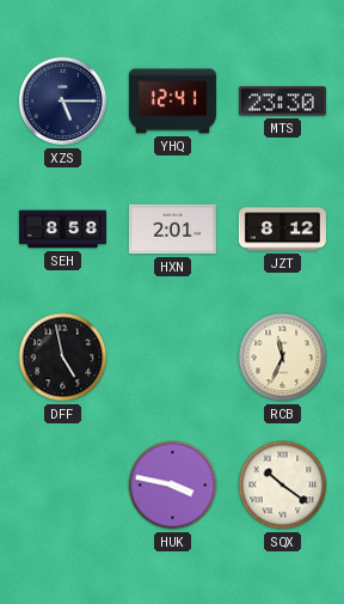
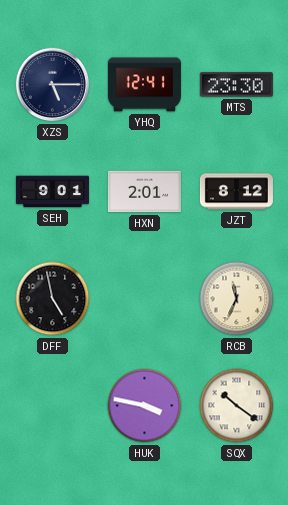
SEH: 8:58 -> 9:01
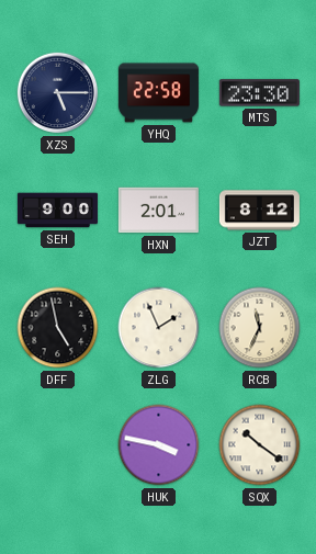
YHQ: 12:41 -> 22:58
SEH: 9:01 -> 9:00
ZLG: none -> 1:56
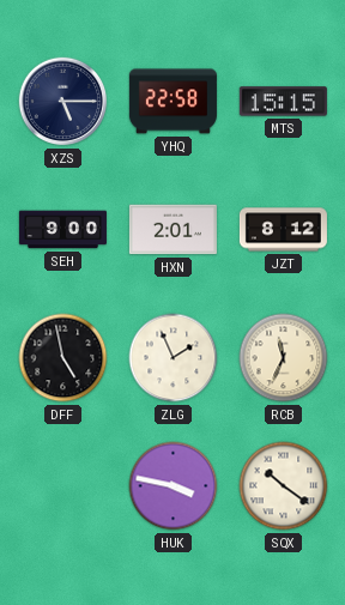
MTS: 23:30 -> 15:15
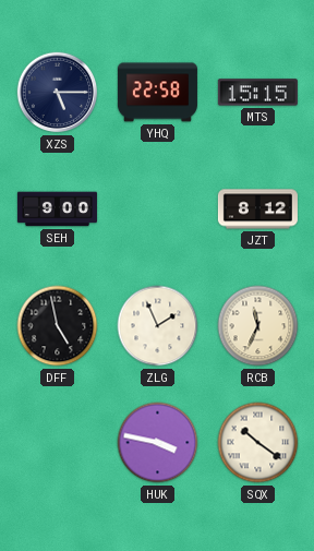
HXN: 2:01 -> none
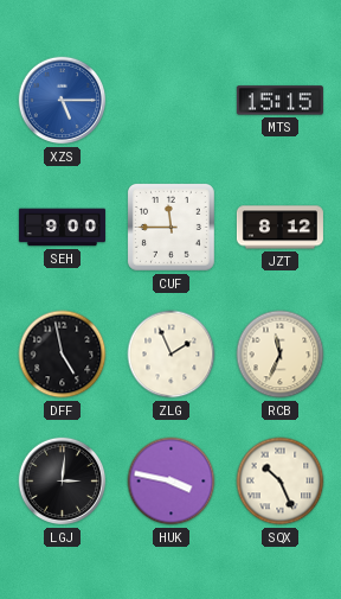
XZS dial: navy -> blue
YHQ: 22:58 -> none
CUF: none -> 11:45
LGJ: none -> 3:01
SQX: 10:21 -> 10:26
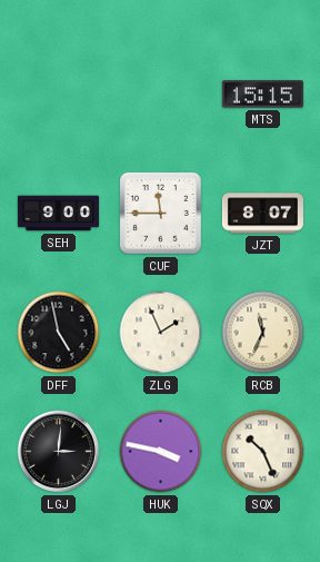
XZS: 5:15 -> none
JZT: 8:12 -> 8:07
